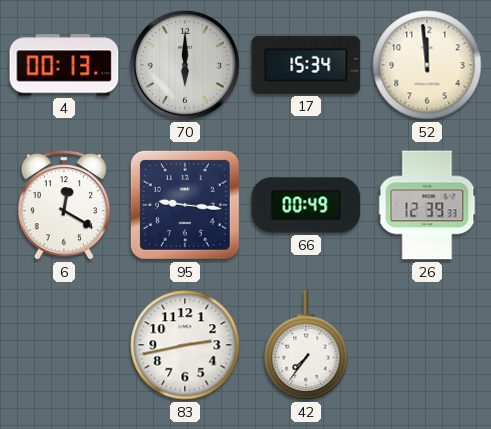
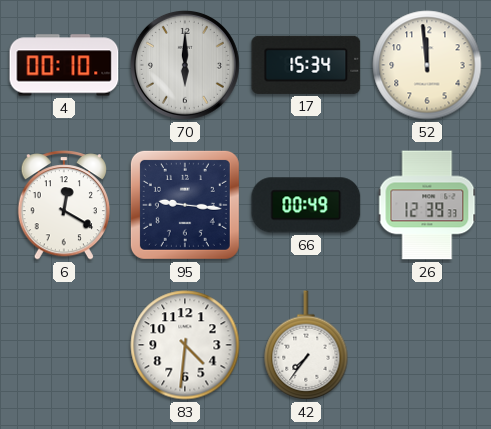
4: 00:13 -> 00:10
83: 2:43 -> 4:31
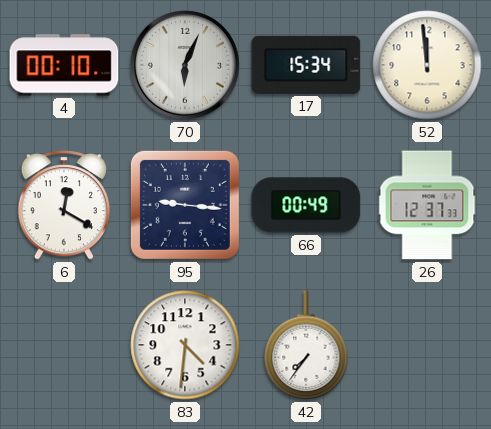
70: 6:00 -> 6:04
26: 12:39 -> 12:37
